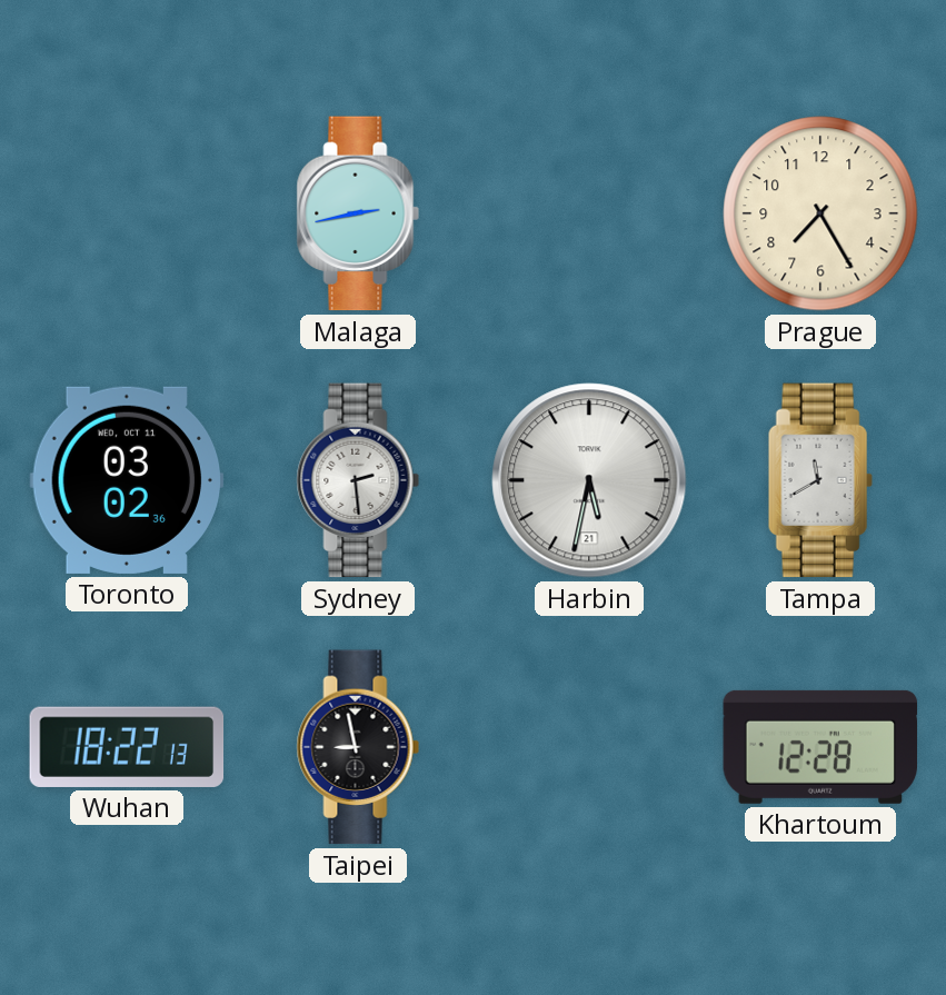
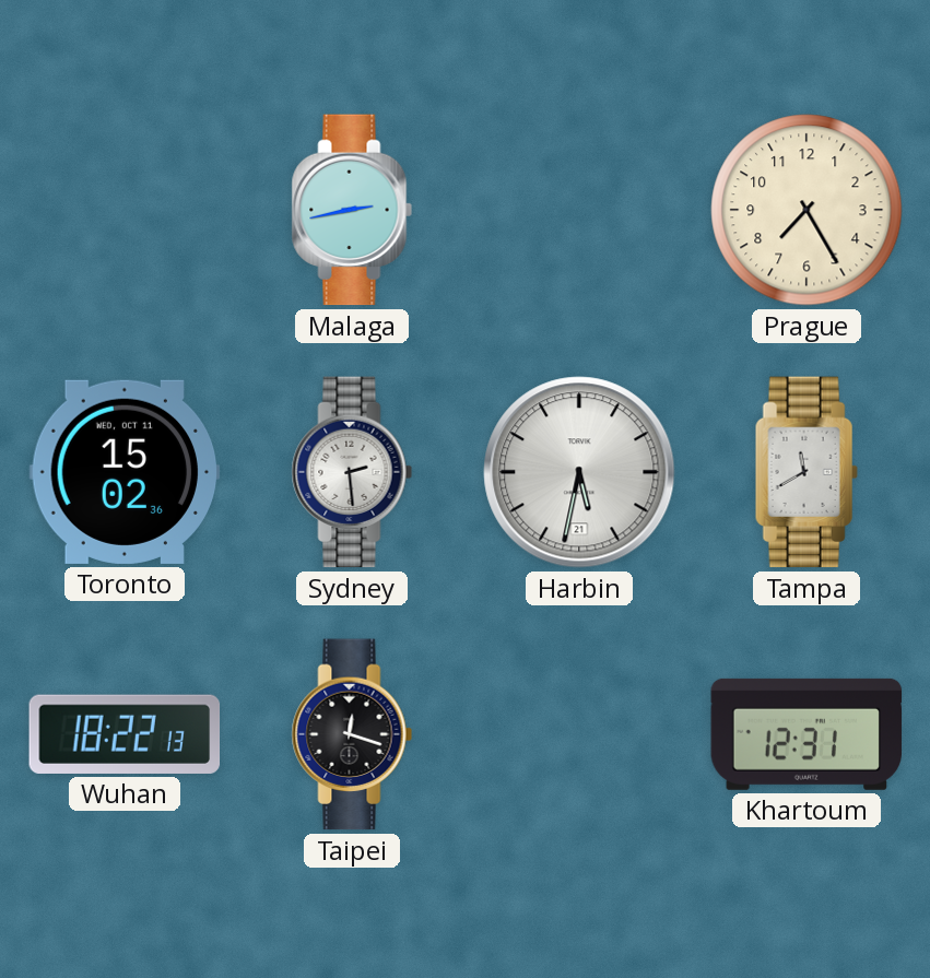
Toronto: 03:02 -> 15:02
Taipei: 8:58 -> 12:18
Khartoum: 12:28 -> 12:31
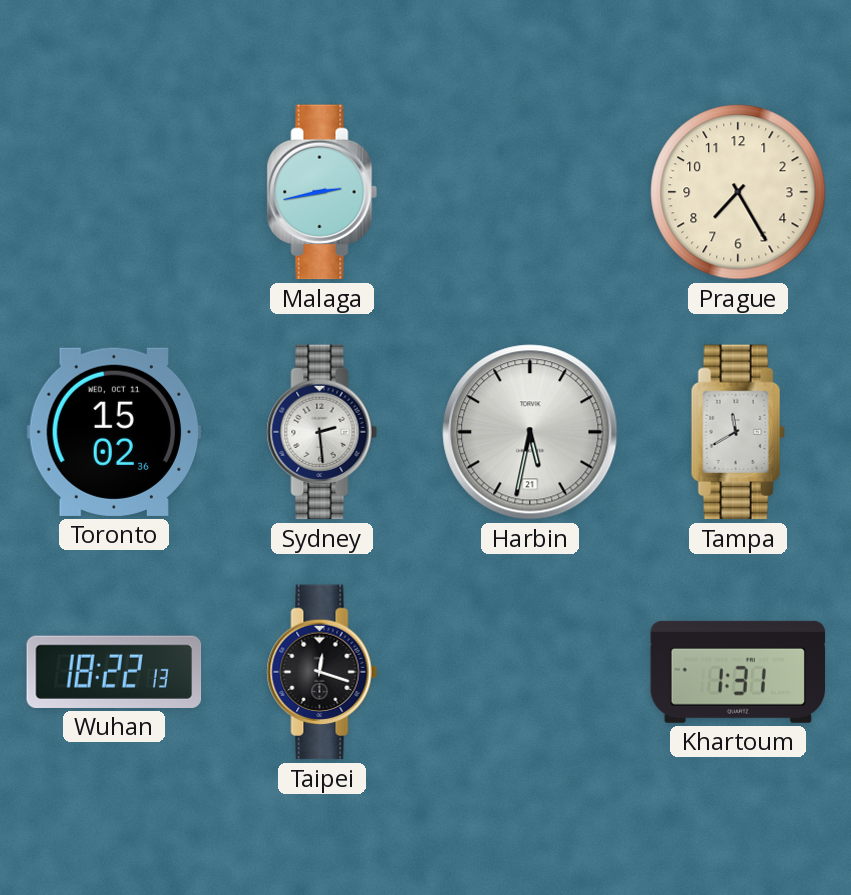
Khartoum: 12:31 -> 1:31
